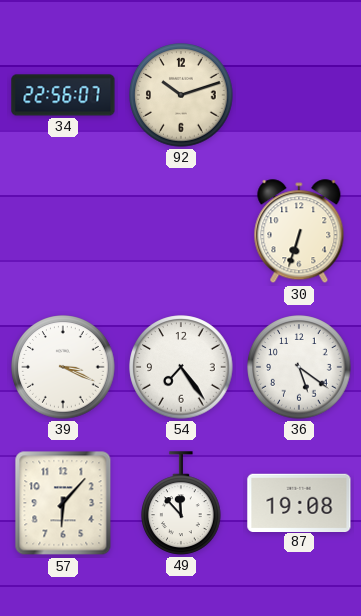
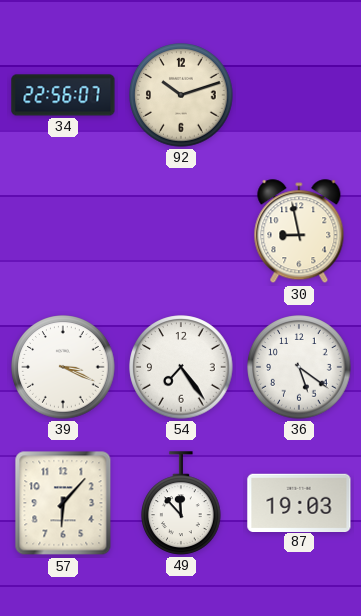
30: 6:33 -> 8:58
87: 19:08 -> 19:03
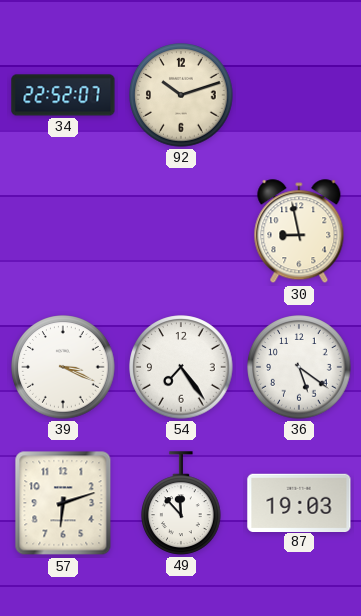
34: 22:56 -> 22:52
57: 6:07 -> 6:12
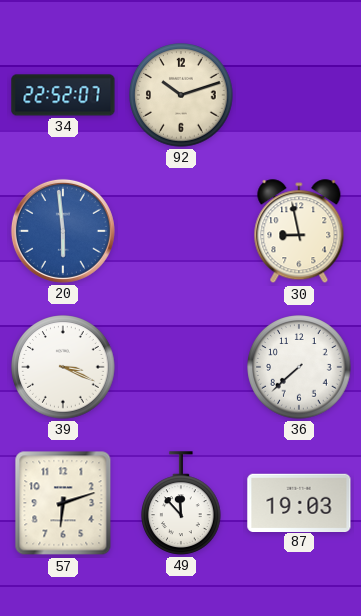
20: none -> 5:59
54: 7:24 -> none
36: 5:21 -> 7:38
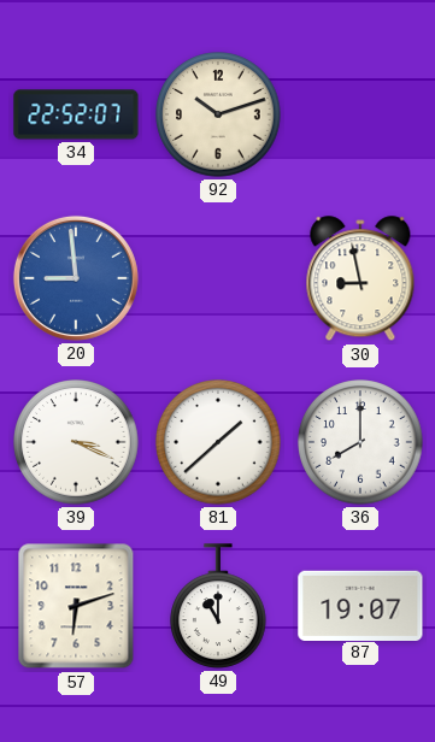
20: 5:59 -> 8:59
81: none -> 1:38
36: 7:38 -> 8:00
49: 11:53 -> 11:00
87: 19:03 -> 19:07
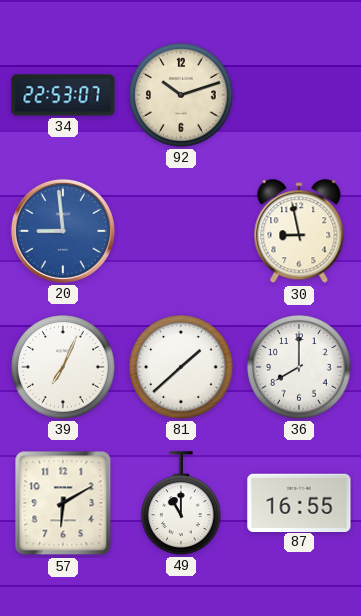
34: 22:52 -> 22:53
39: 3:19 -> 7:04
57: 6:12 -> 6:10
87: 19:07 -> 16:55
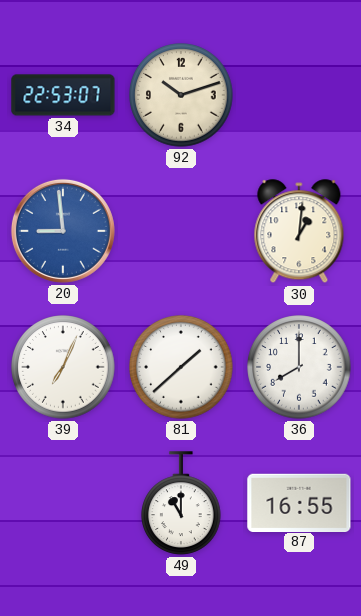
30: 8:58 -> 1:01
57: 6:10 -> none
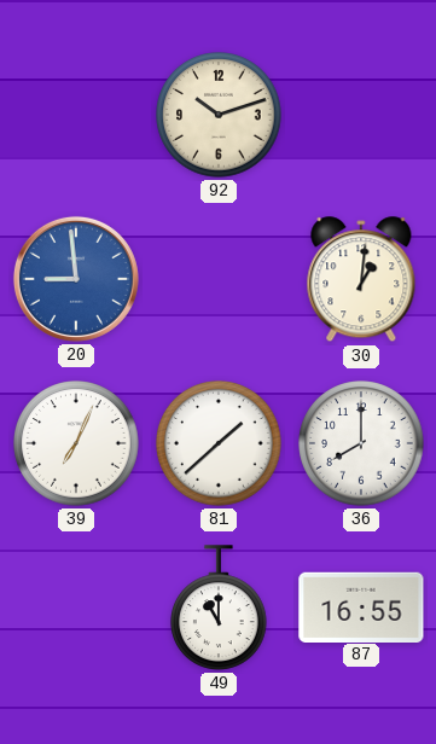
34: 22:53 -> none
